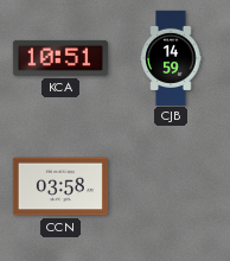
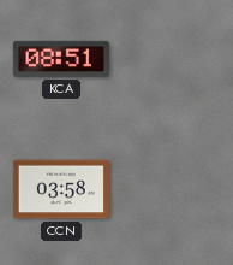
KCA: 10:51 -> 08:51
CJB: 14:59 -> none
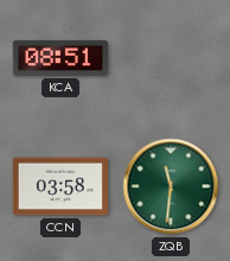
ZQB: none -> 11:31
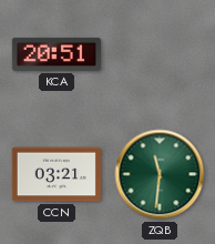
KCA: 08:51 -> 20:51
CCN: 03:58 -> 03:21
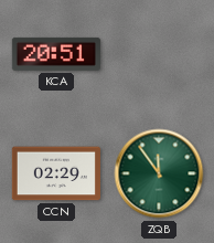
CCN: 03:21 -> 02:29
ZQB: 11:31 -> 11:54
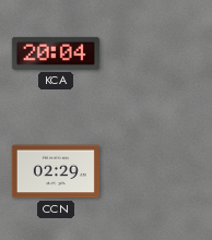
KCA: 20:51 -> 20:04
ZQB: 11:54 -> none
